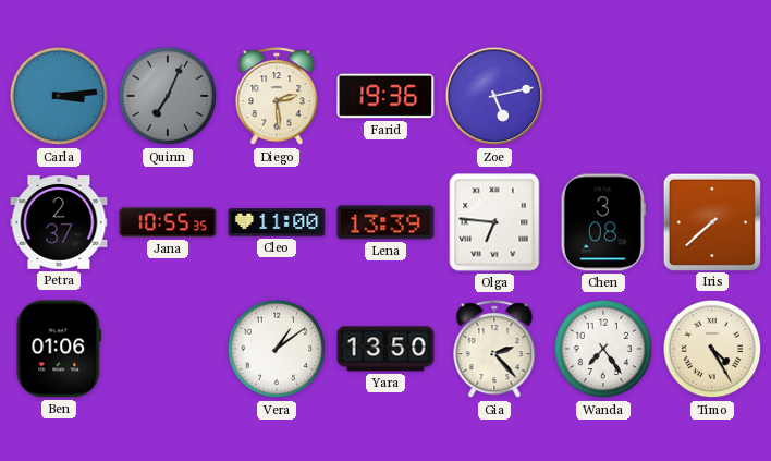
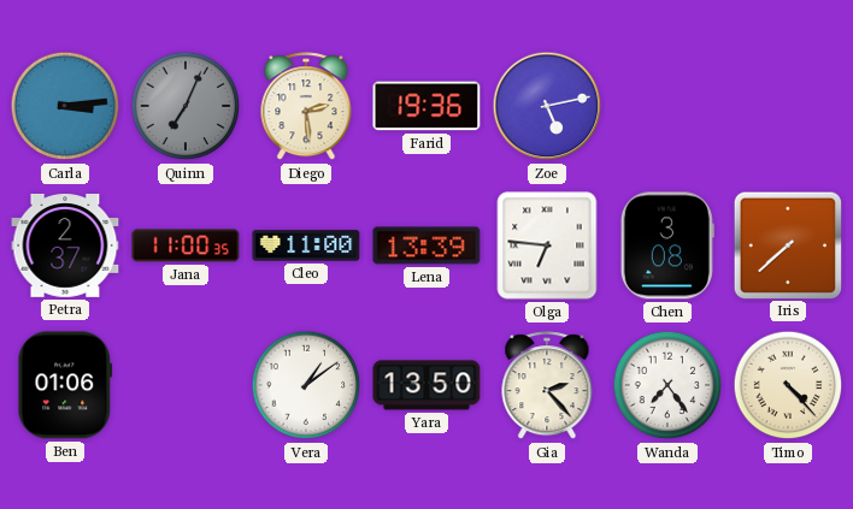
Jana: 10:55 -> 11:00
Timo: 4:25 -> 4:23
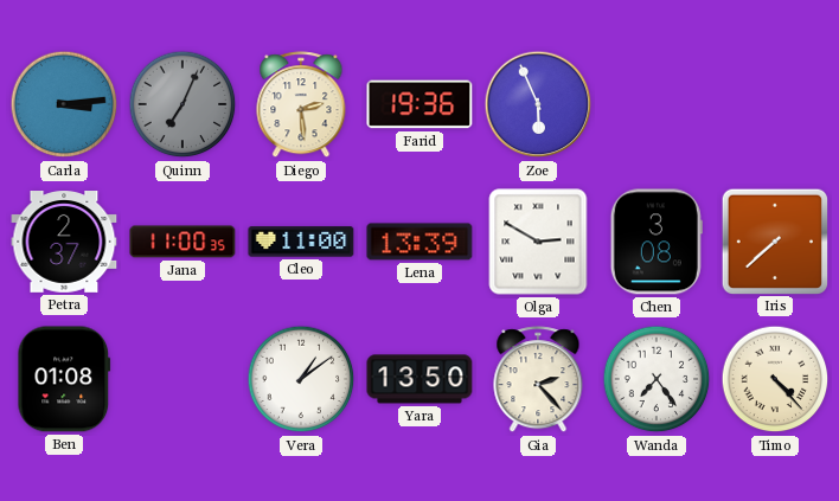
Zoe: 5:13 -> 5:56
Olga: 6:46 -> 2:50
Ben: 01:06 -> 01:08
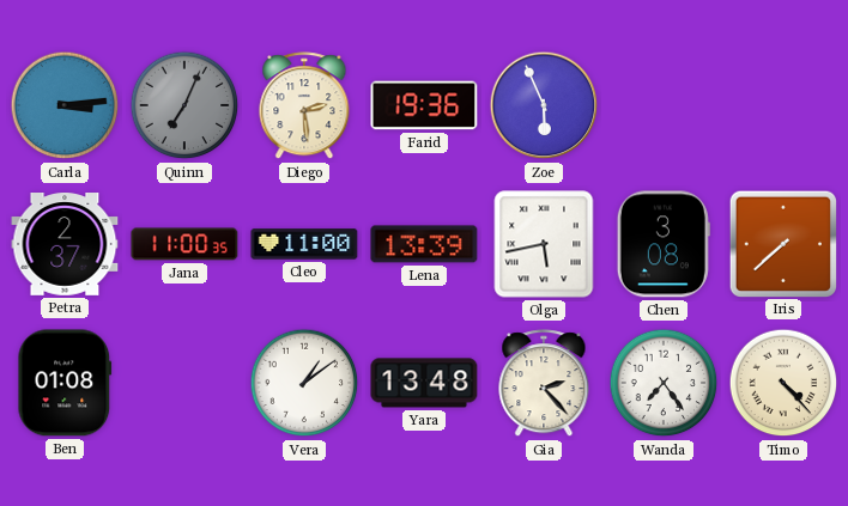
Olga: 2:50 -> 5:43
Yara: 13:50 -> 13:48
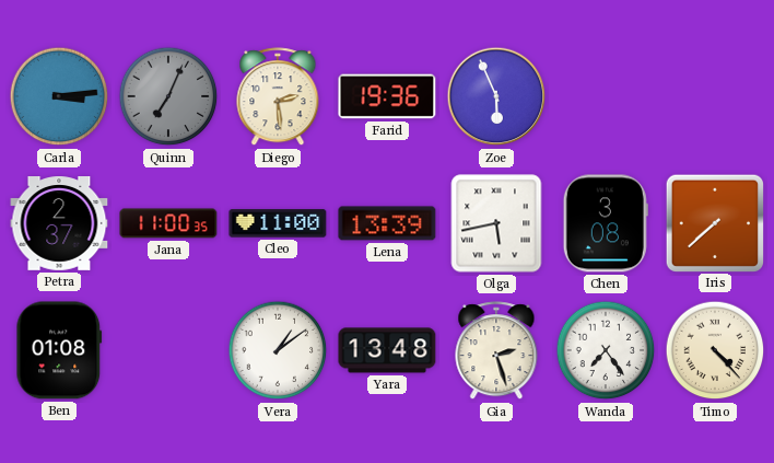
Gia: 2:23 -> 2:27
